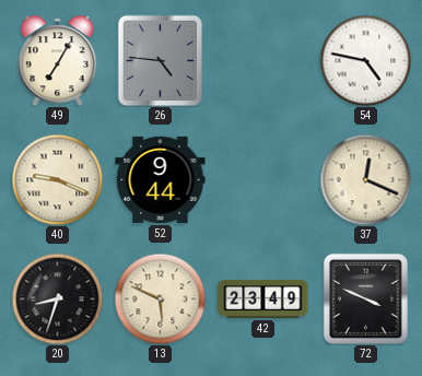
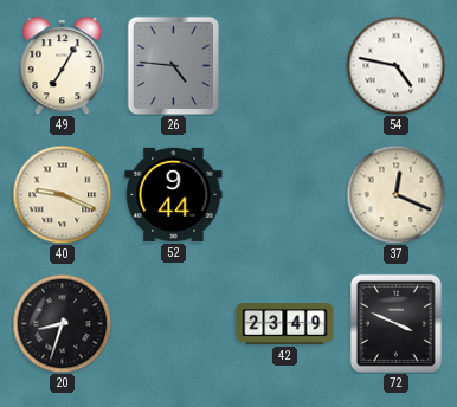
13: 5:49 -> none
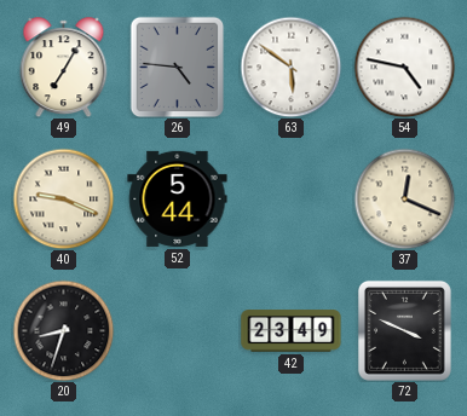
63: none -> 5:51
52: 9:44 -> 5:44
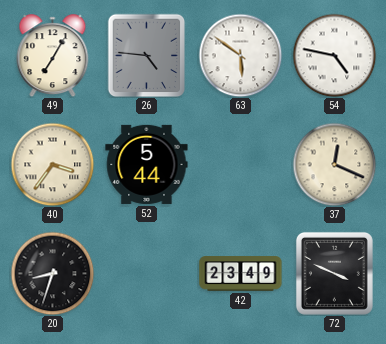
40: 9:19 -> 3:36
